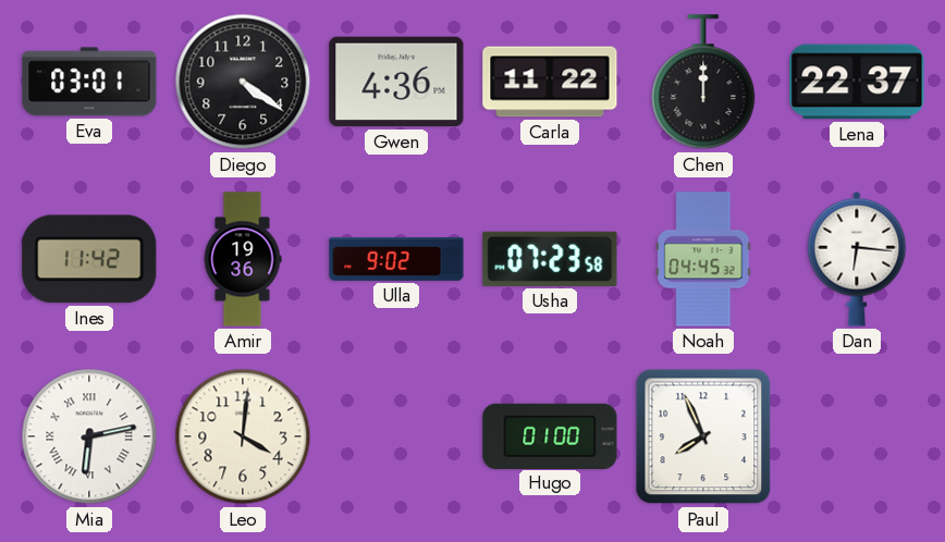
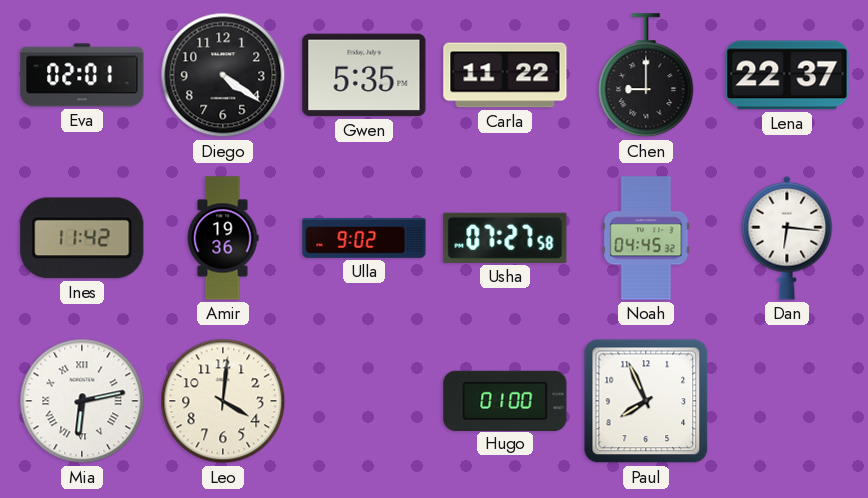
Eva: 03:01 -> 02:01
Gwen: 4:36 -> 5:35
Chen: 12:00 -> 9:00
Usha: 07:23 -> 07:27
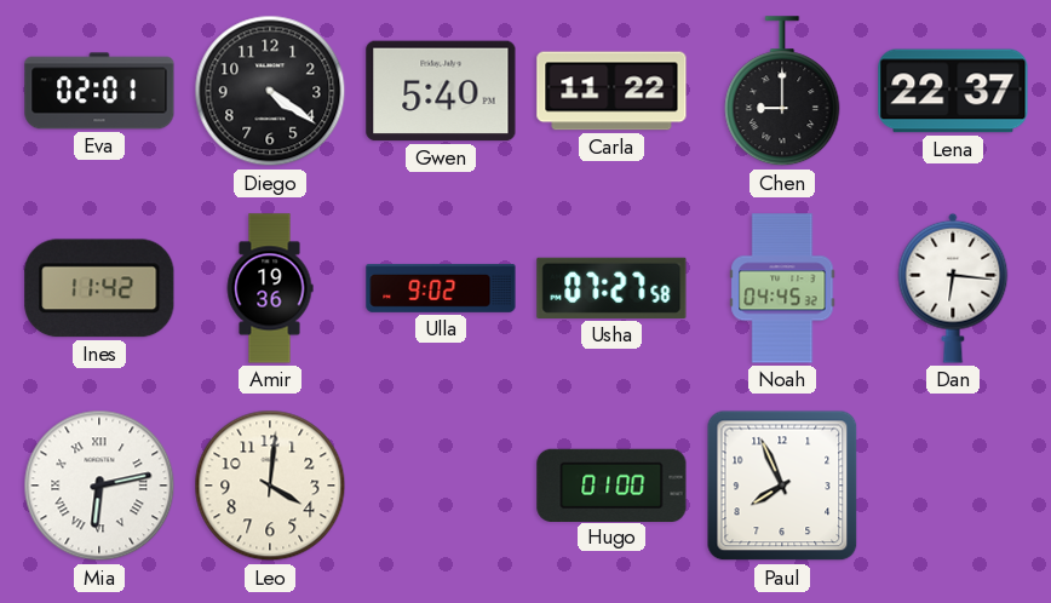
Gwen: 5:35 -> 5:40
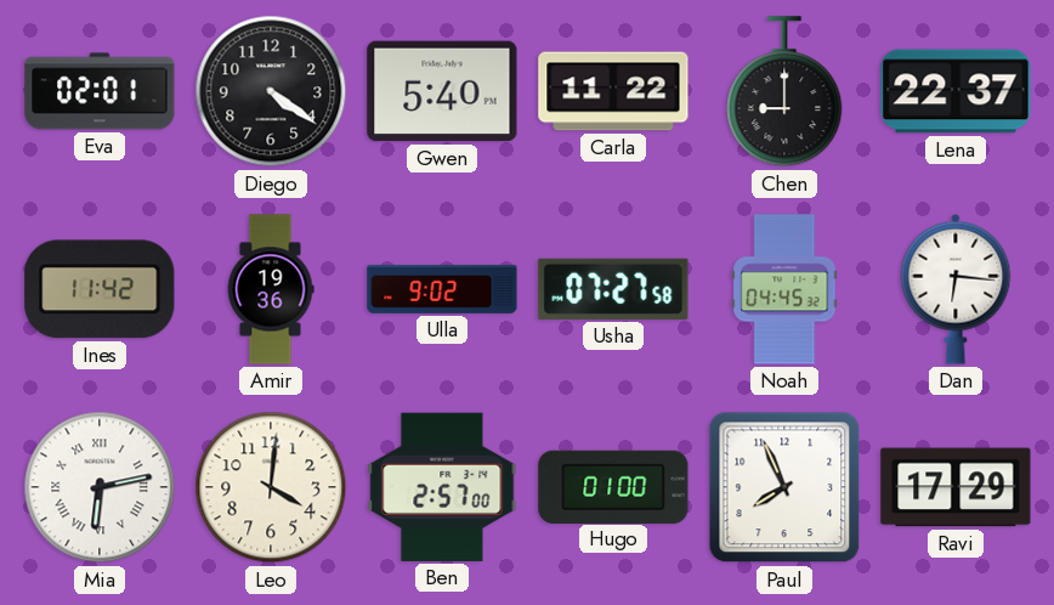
Ben: none -> 2:57
Ravi: none -> 17:29
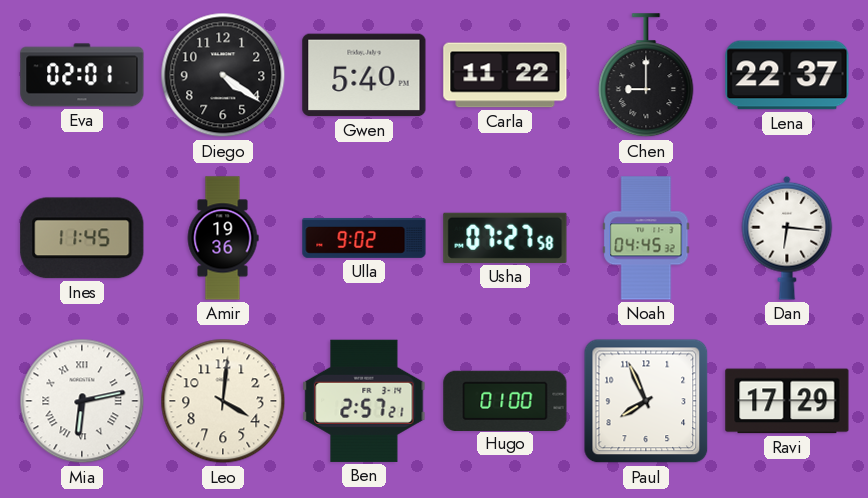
Ines: 11:42 -> 11:45
Ben: 2:57:00 -> 2:57:21
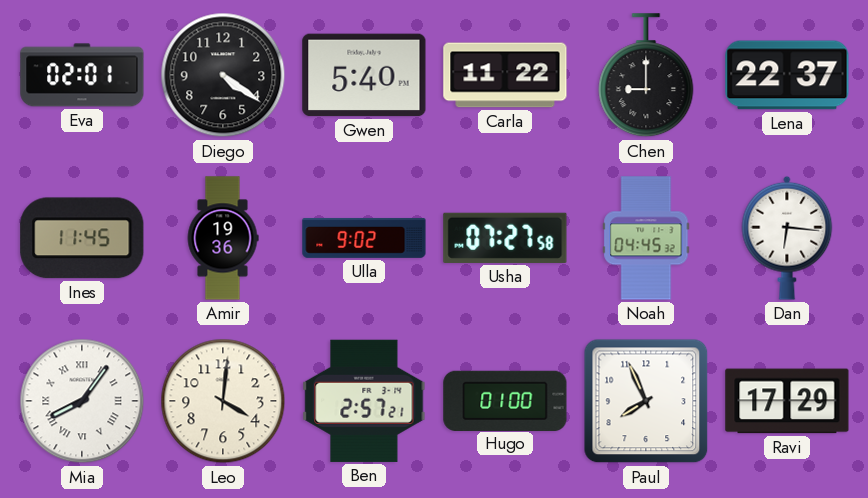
Mia: 6:13 -> 8:06
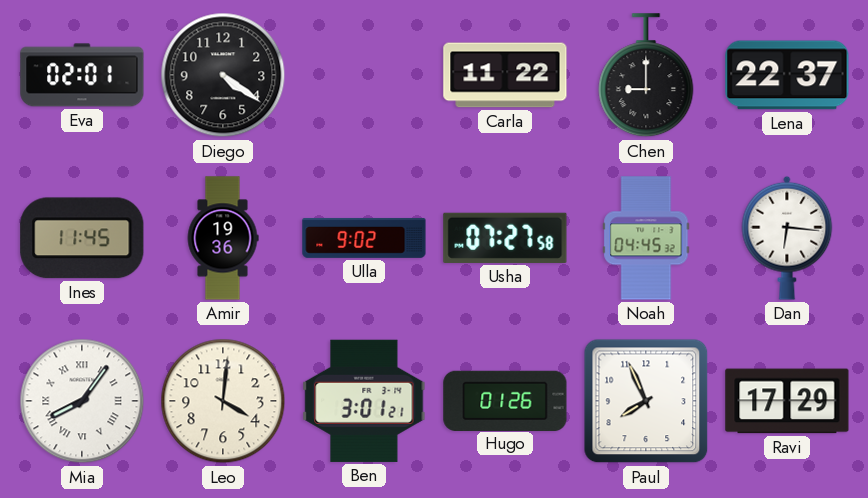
Gwen: 5:40 -> none
Ben: 2:57 -> 3:01
Hugo: 01:00 -> 01:26
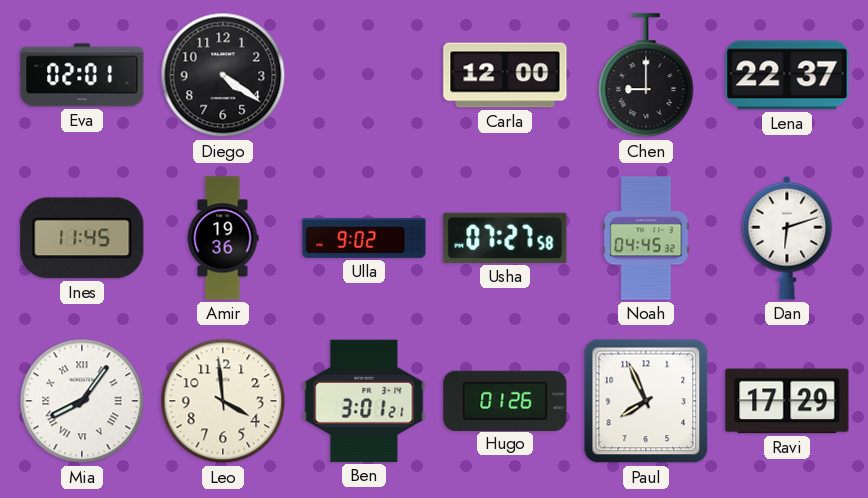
Carla: 11:22 -> 12:00
Dan: 6:16 -> 6:12
Leo: 4:01 -> 3:59
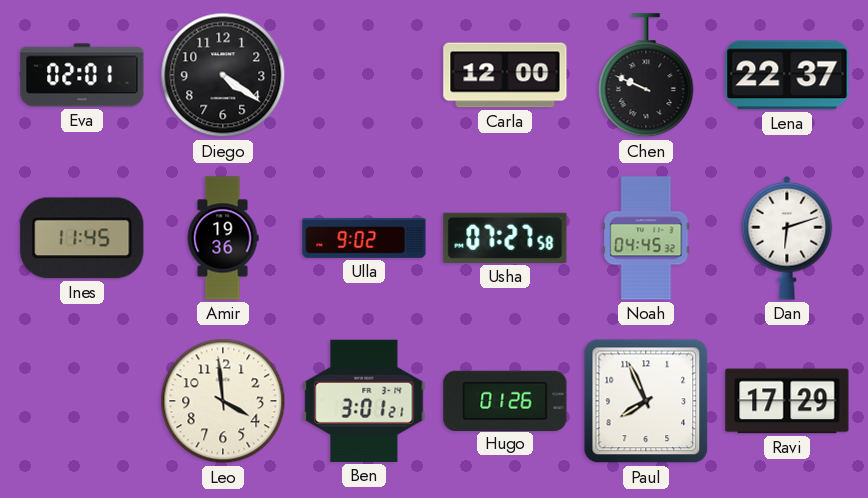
Chen: 9:00 -> 9:49
Mia: 8:06 -> none
